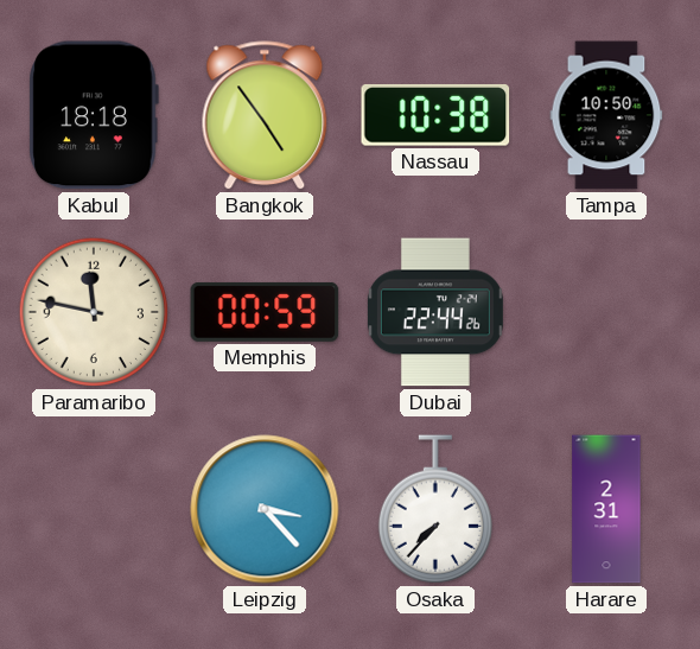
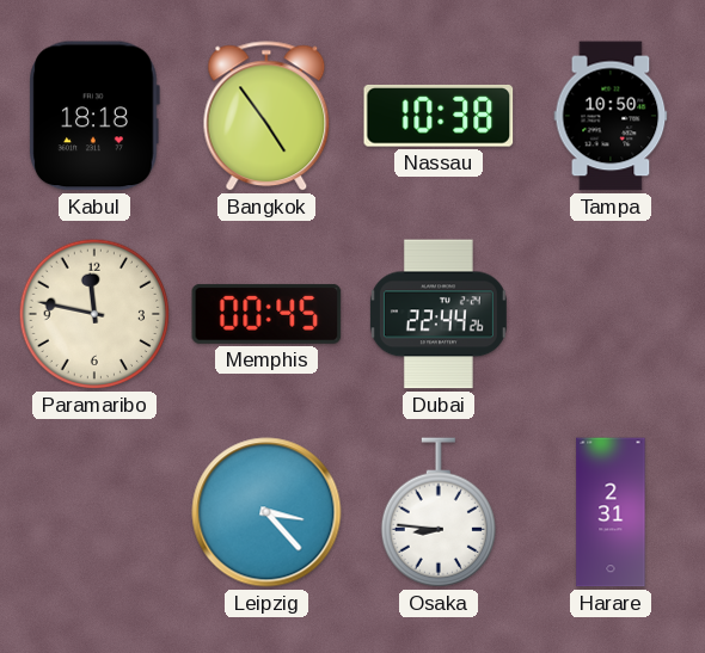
Memphis: 00:59 -> 00:45
Osaka: 7:37 -> 8:46
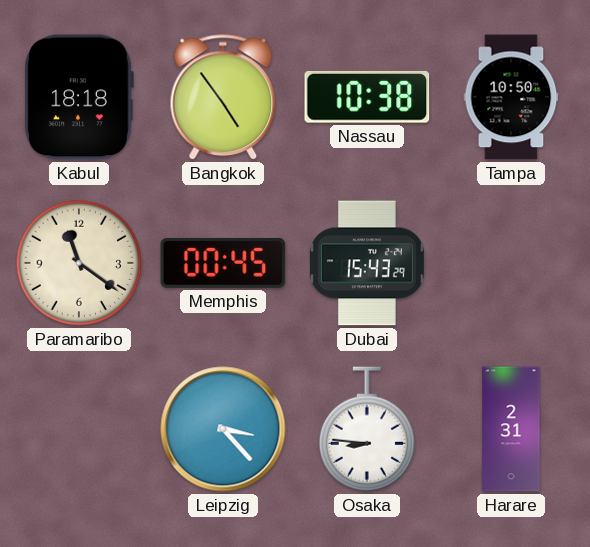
Paramaribo: 11:47 -> 11:21
Dubai: 22:44 -> 15:43
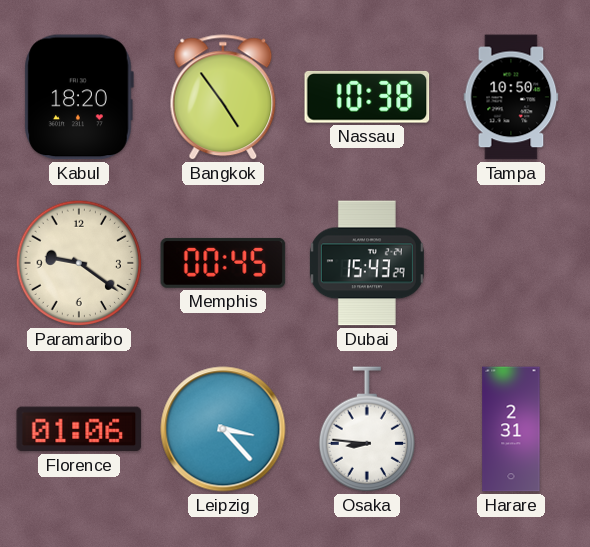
Kabul: 18:18 -> 18:20
Paramaribo: 11:21 -> 9:21
Florence: none -> 01:06
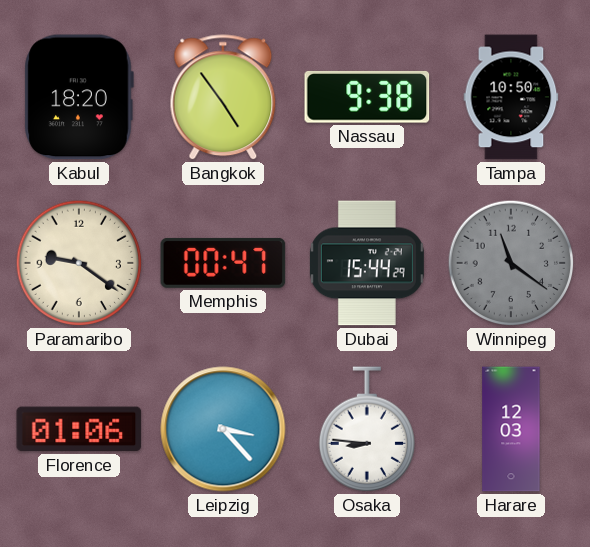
Nassau: 10:38 -> 9:38
Memphis: 00:45 -> 00:47
Dubai: 15:43 -> 15:44
Winnipeg: none -> 11:21
Harare: 2:31 -> 12:03
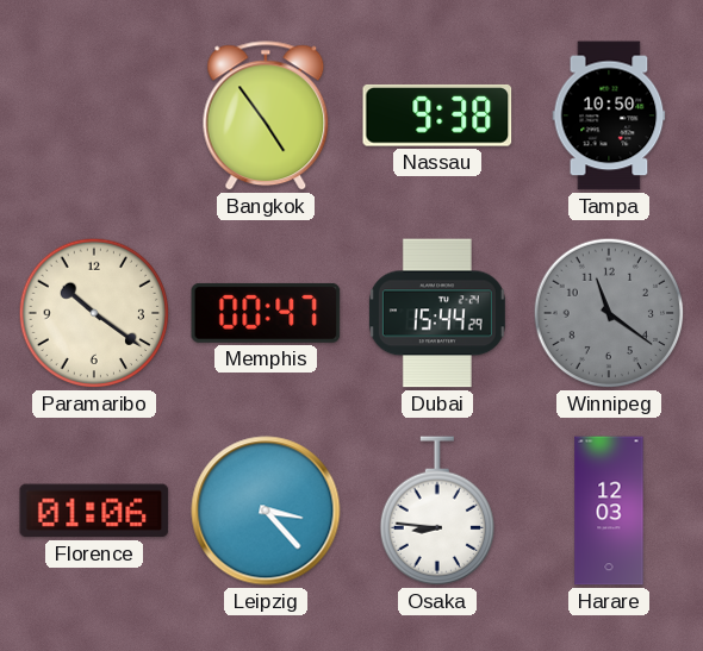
Kabul: 18:20 -> none
Paramaribo: 9:21 -> 10:21
